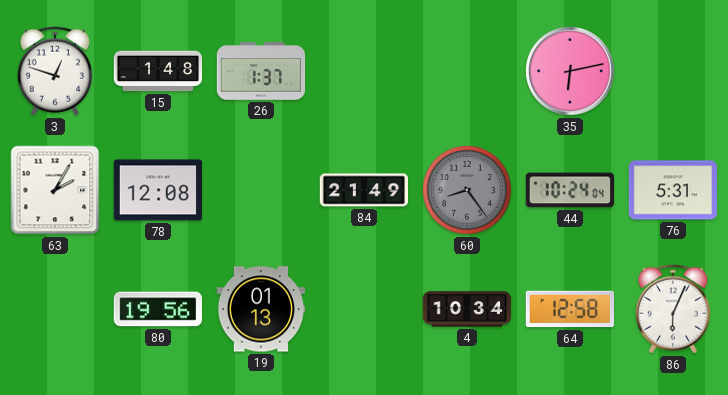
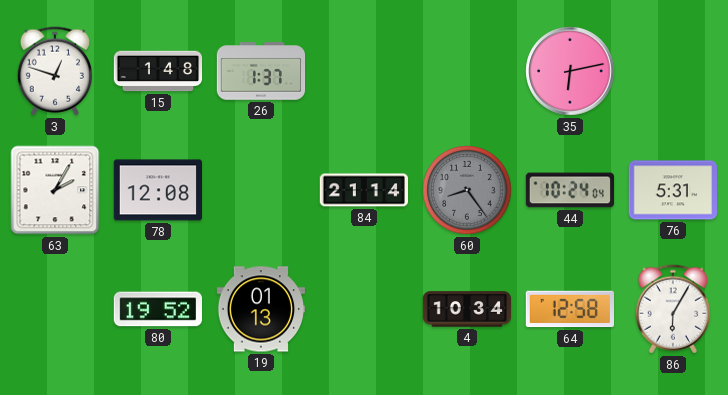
84: 21:49 -> 21:14
80: 19:56 -> 19:52
86: 6:04 -> 6:05
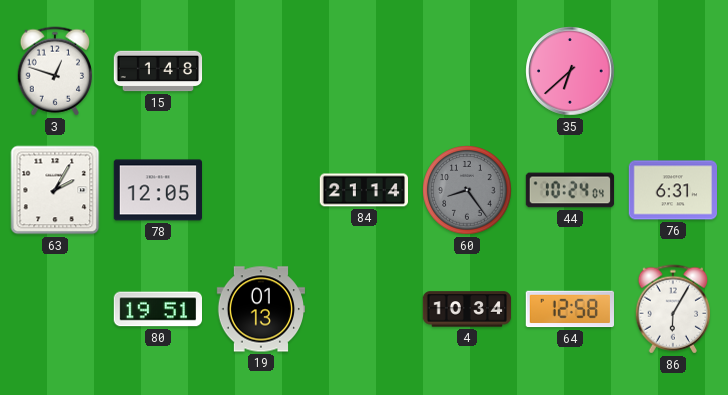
26: 1:37 -> none
35: 6:13 -> 6:38
78: 12:08 -> 12:05
76: 5:31 -> 6:31
80: 19:52 -> 19:51
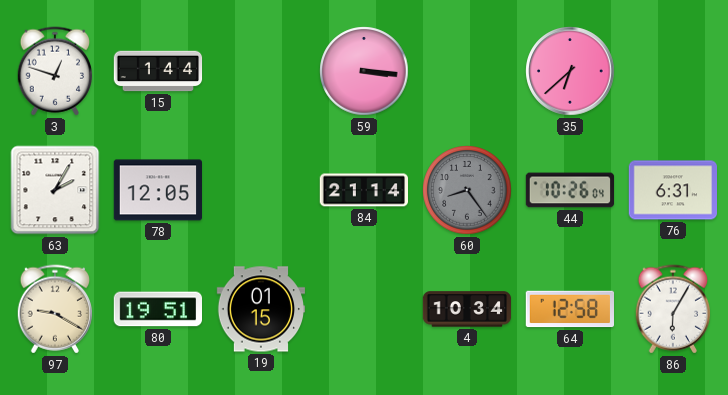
15: 1:48 -> 1:44
59: none -> 3:16
44: 10:24 -> 10:26
97: none -> 9:20
19: 01:13 -> 01:15
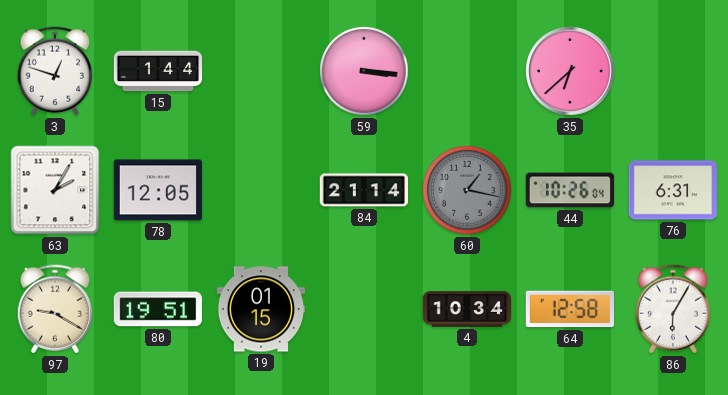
60: 8:24 -> 1:17
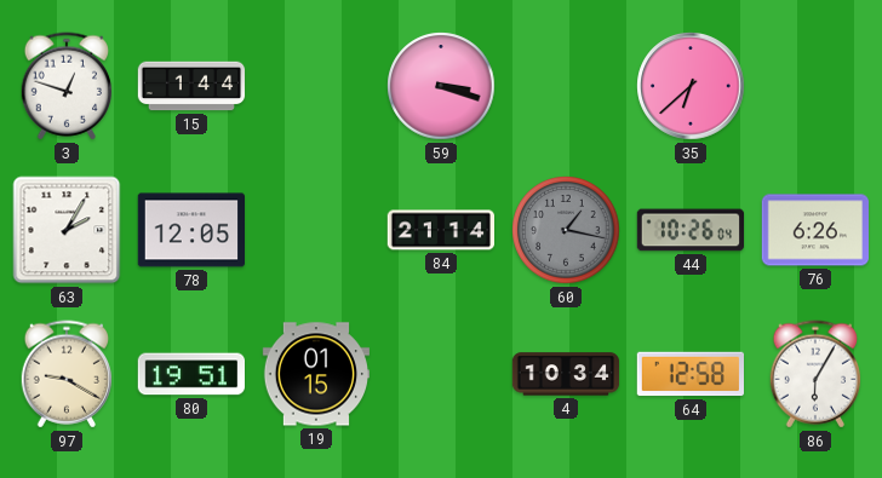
59: 3:16 -> 3:18
76: 6:31 -> 6:26
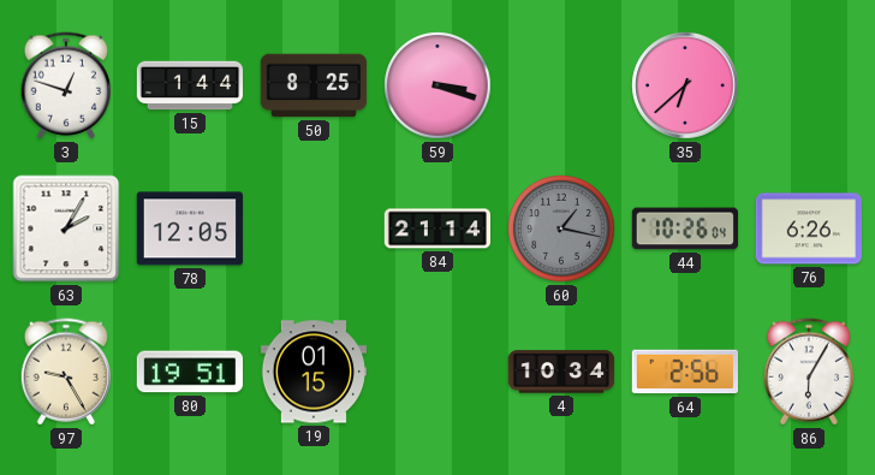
50: none -> 8:25
97: 9:20 -> 9:25
64: 12:58 -> 2:56
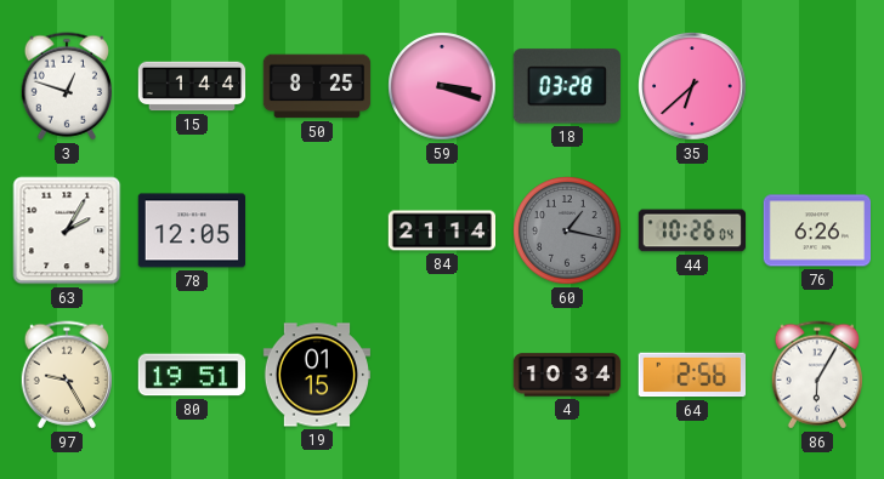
18: none -> 03:28
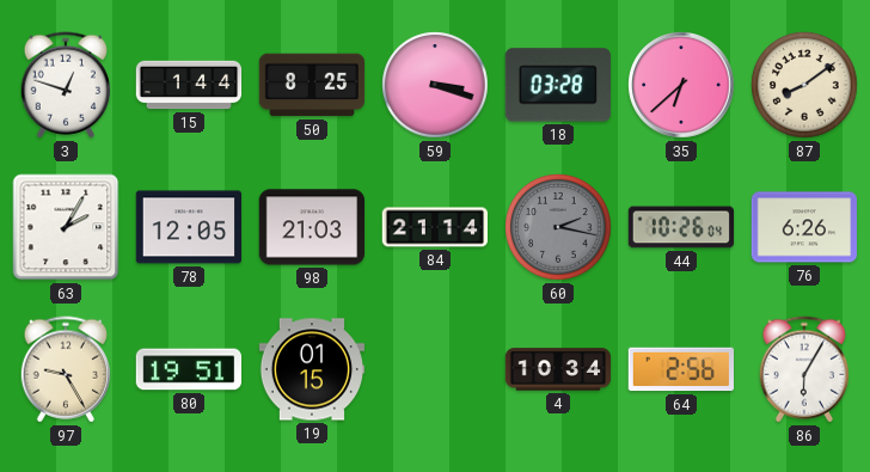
87: none -> 8:09
98: none -> 21:03
60: 1:17 -> 2:17
